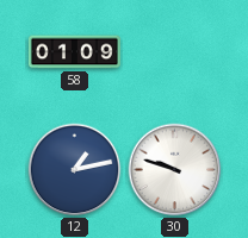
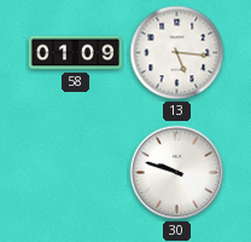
13: none -> 5:16
12: 1:13 -> none
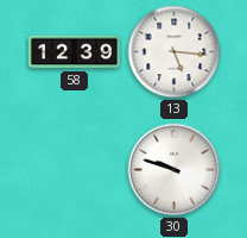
58: 01:09 -> 12:39
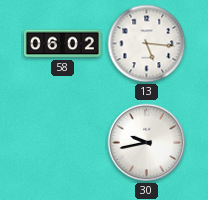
58: 12:39 -> 06:02
30: 9:48 -> 9:43
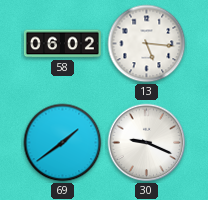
69: none -> 1:39
30: 9:43 -> 9:19
